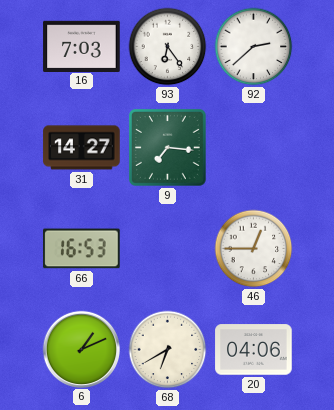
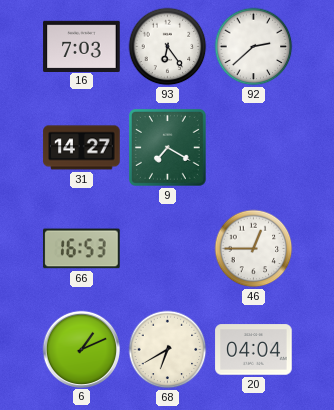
9: 7:16 -> 7:20
20: 04:06 -> 04:04
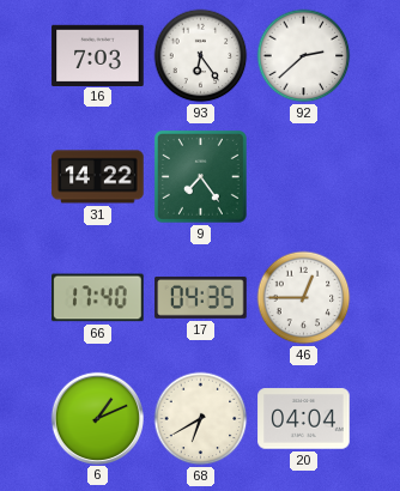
31: 14:27 -> 14:22
9: 7:20 -> 7:24
66: 16:53 -> 17:40
17: none -> 04:35
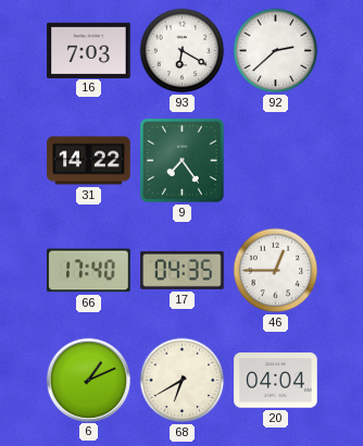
93: 6:24 -> 6:20
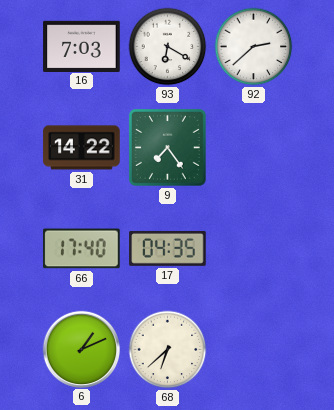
46: 12:45 -> none
68: 6:40 -> 6:38
20: 04:04 -> none
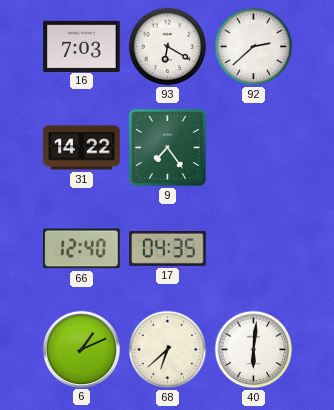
66: 17:40 -> 12:40
40: none -> 6:01
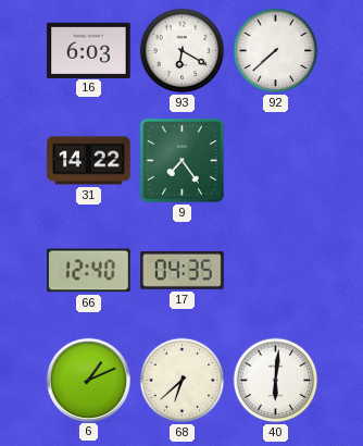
16: 7:03 -> 6:03
92: 2:38 -> 7:38
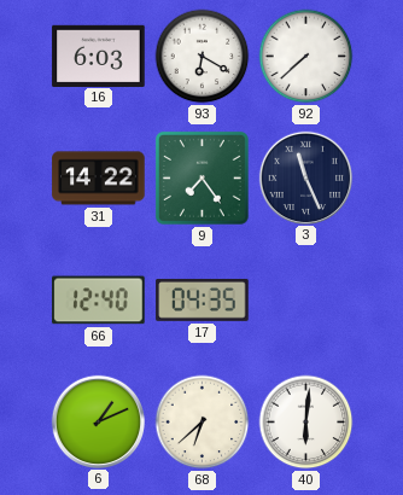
3: none -> 11:26
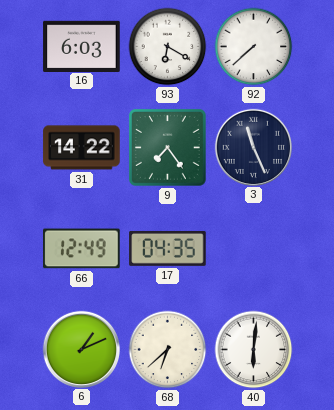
66: 12:40 -> 12:49
